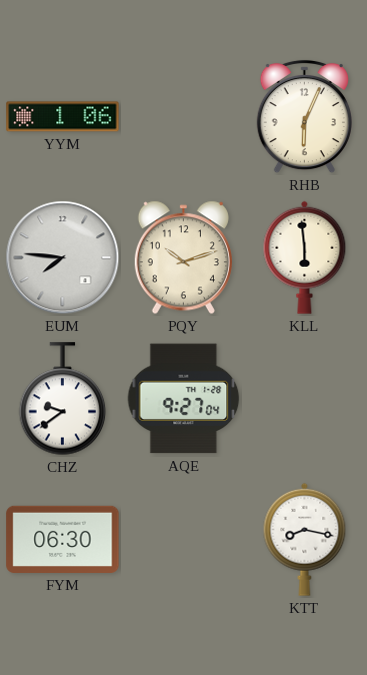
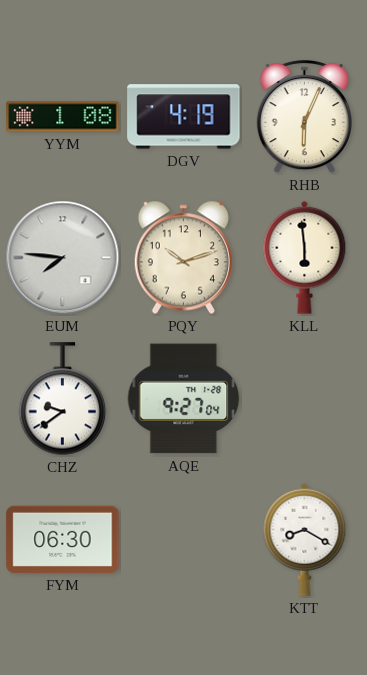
YYM: 1:06 -> 1:08
DGV: none -> 4:19
KTT: 8:17 -> 8:20
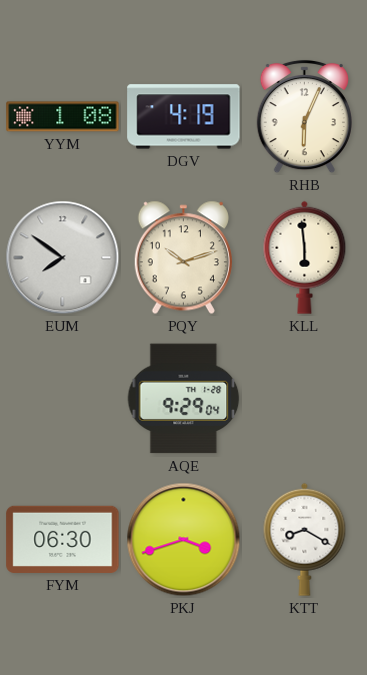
EUM: 7:46 -> 7:51
CHZ: 9:39 -> none
AQE: 9:27 -> 9:29
PKJ: none -> 3:42
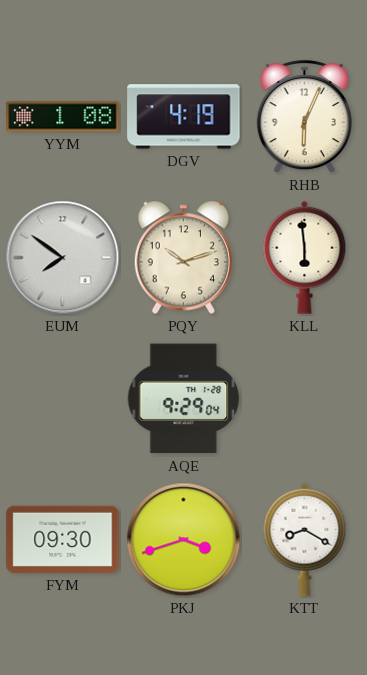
FYM: 06:30 -> 09:30
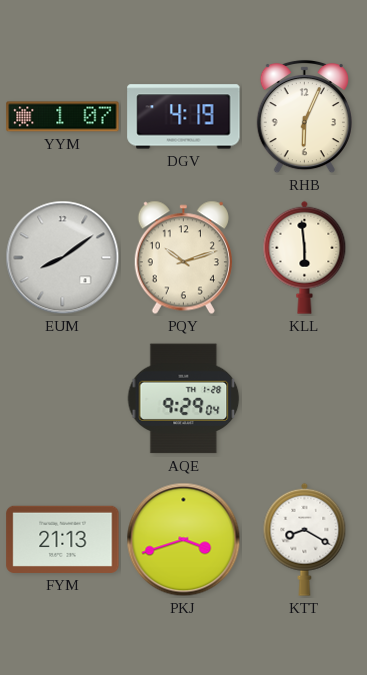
YYM: 1:08 -> 1:07
EUM: 7:51 -> 8:09
FYM: 09:30 -> 21:13
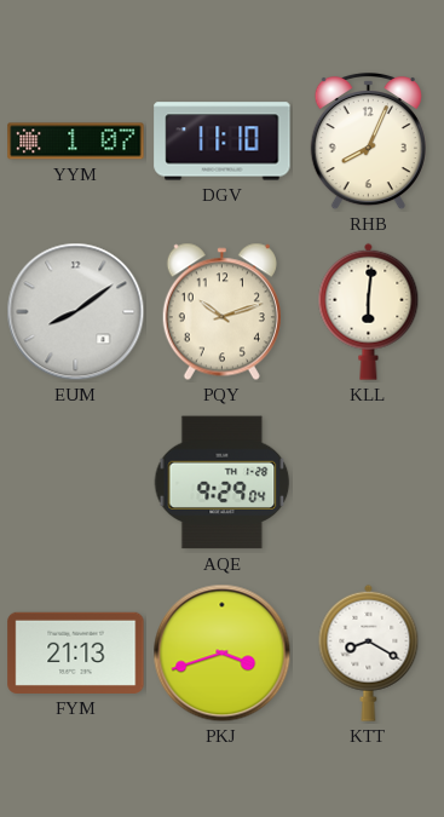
DGV: 4:19 -> 11:10
RHB: 6:04 -> 8:04
KLL: 5:59 -> 6:01
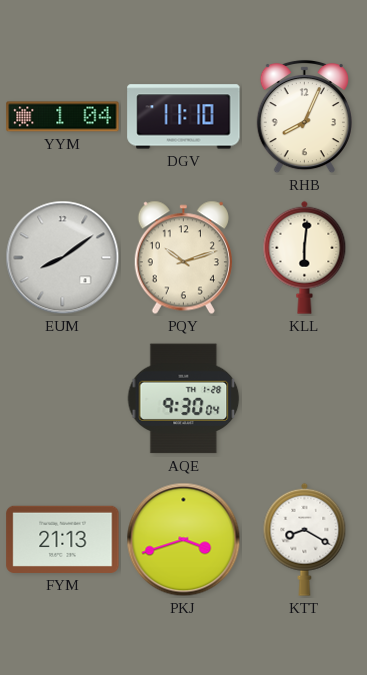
YYM: 1:07 -> 1:04
AQE: 9:29 -> 9:30
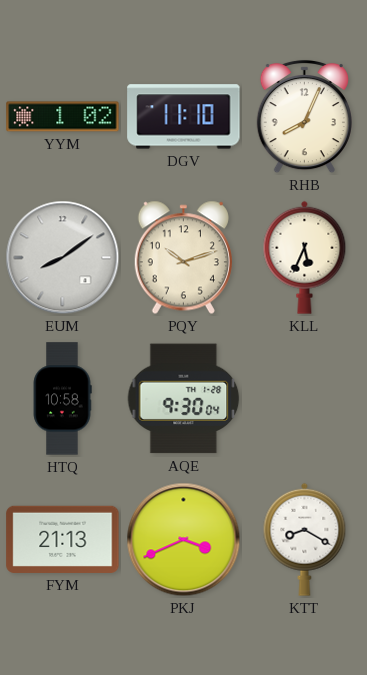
YYM: 1:04 -> 1:02
KLL: 6:01 -> 5:34
HTQ: none -> 10:58
PKJ: 3:42 -> 3:41
